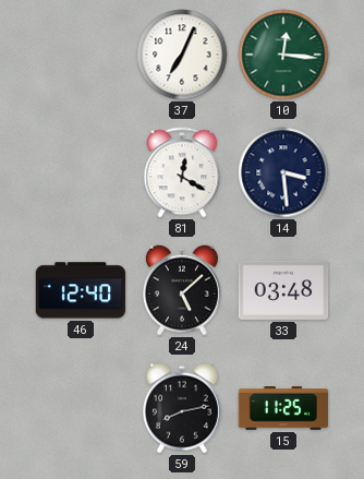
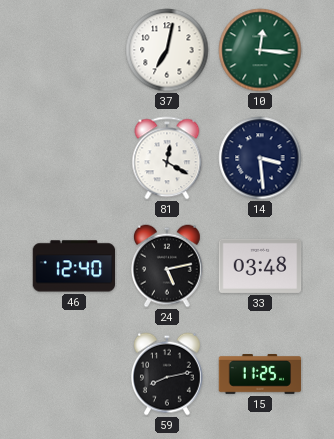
37: 7:04 -> 7:02
24: 5:08 -> 5:13
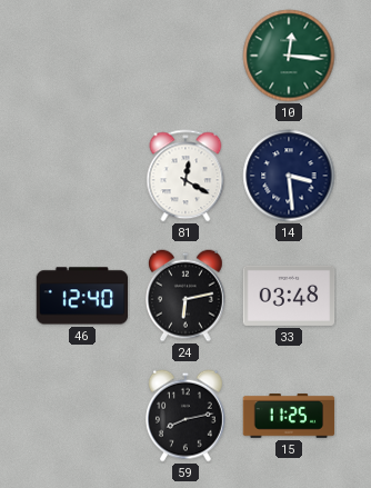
37: 7:02 -> none
24: 5:13 -> 6:13
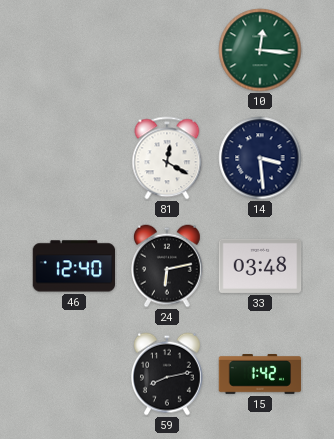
15: 11:25 -> 1:42
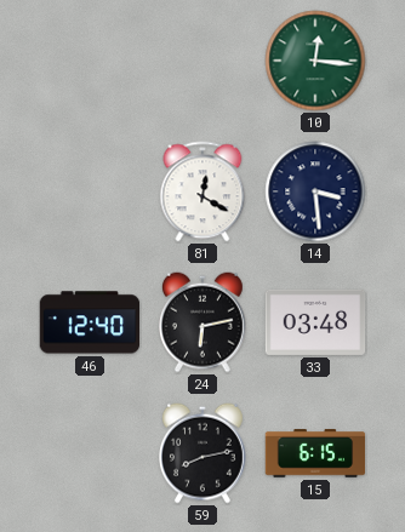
15: 1:42 -> 6:15
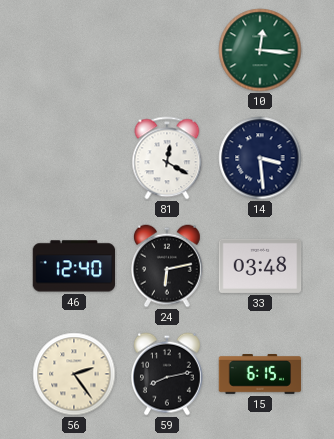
56: none -> 2:24
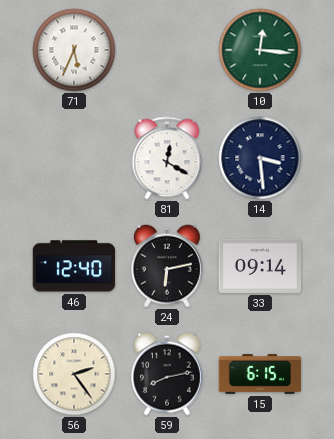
71: none -> 5:34
33: 03:48 -> 09:14
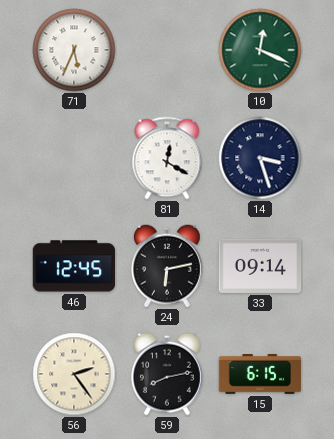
10: 12:16 -> 12:19
14: 3:29 -> 3:27
46: 12:40 -> 12:45
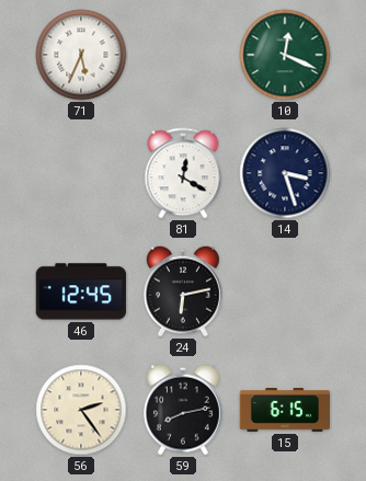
33: 09:14 -> none
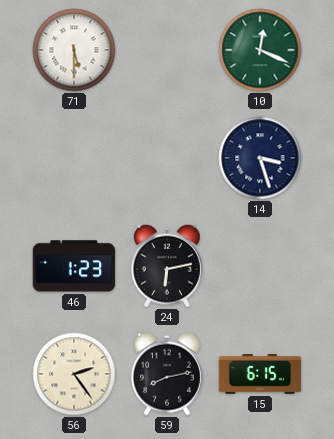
71: 5:34 -> 5:30
81: 12:20 -> none
46: 12:45 -> 1:23
